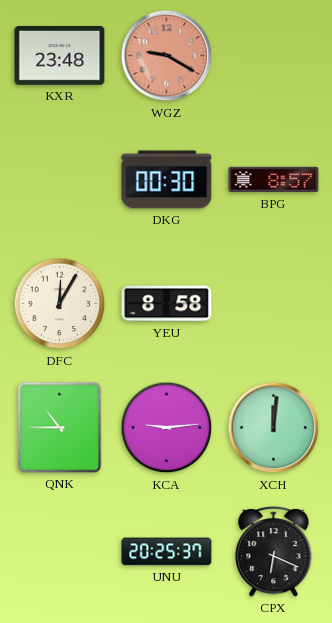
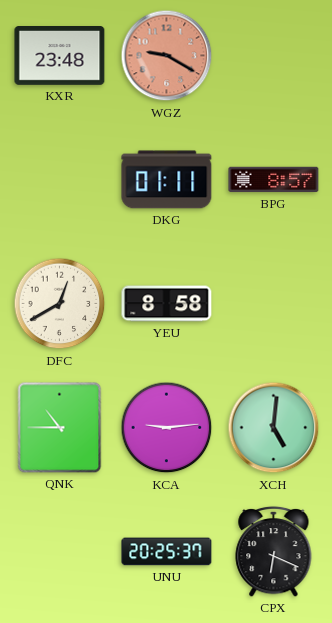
DKG: 00:30 -> 01:11
DFC: 12:05 -> 12:40
XCH: 12:01 -> 5:01
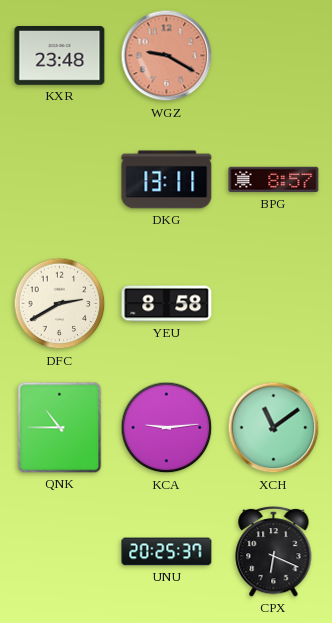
DKG: 01:11 -> 13:11
DFC: 12:40 -> 2:40
XCH: 5:01 -> 11:09
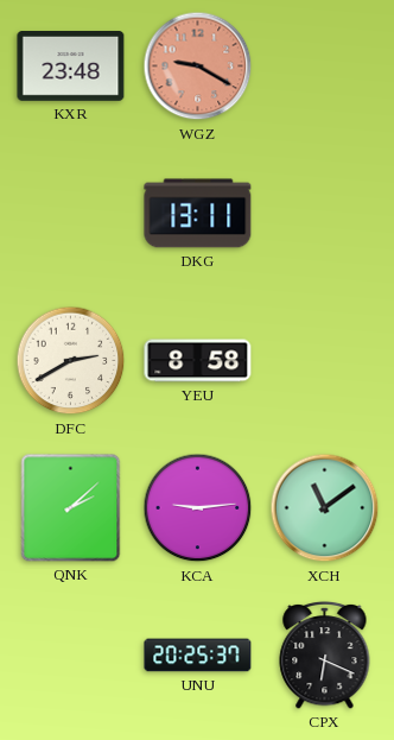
BPG: 8:57 -> none
QNK: 10:45 -> 2:08
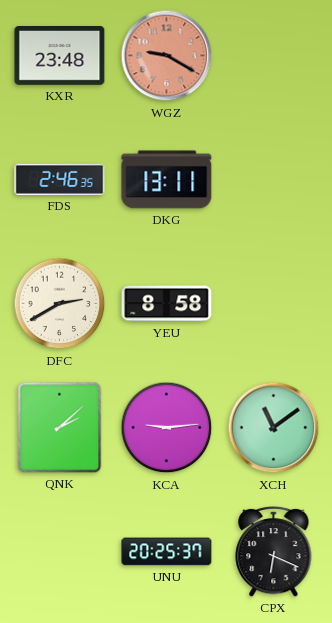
FDS: none -> 2:46
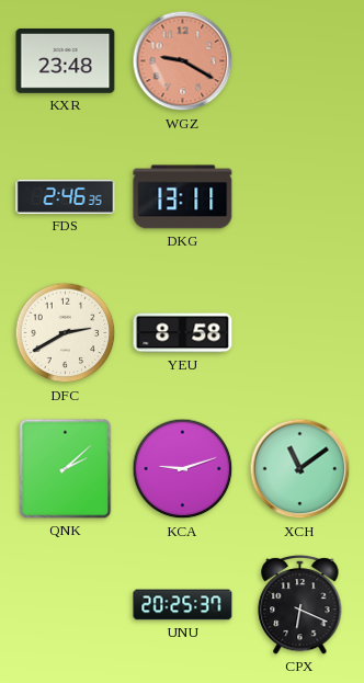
KCA: 9:14 -> 9:12
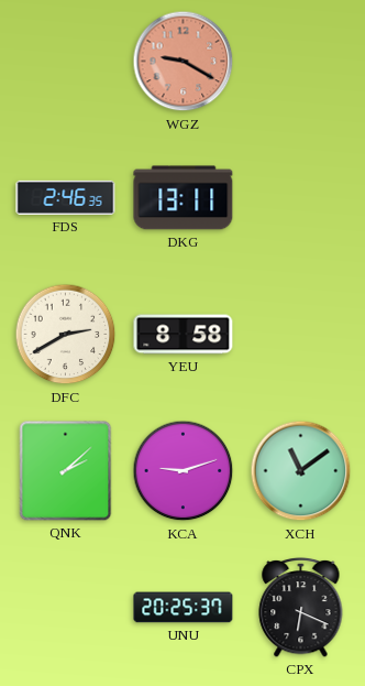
KXR: 23:48 -> none
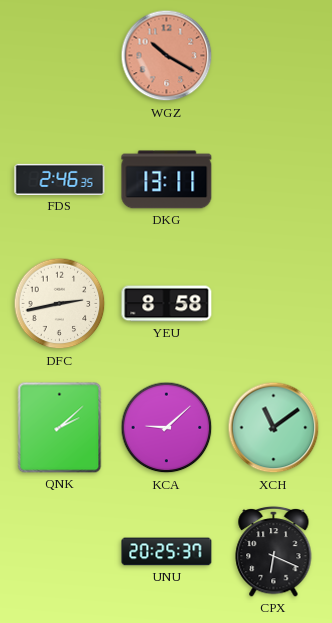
WGZ: 9:20 -> 10:20
DFC: 2:40 -> 2:43
KCA: 9:12 -> 9:08
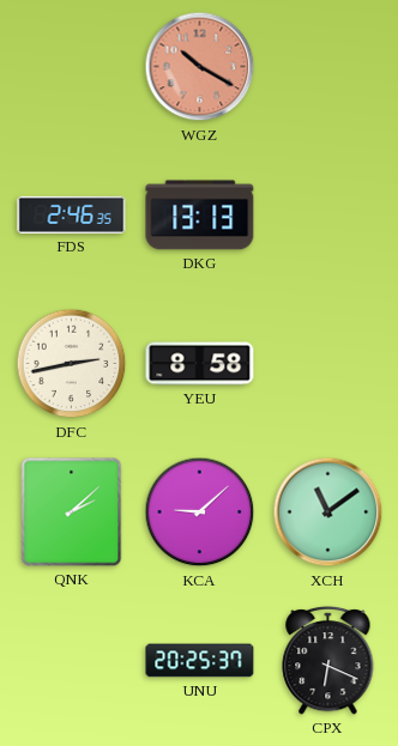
DKG: 13:11 -> 13:13
